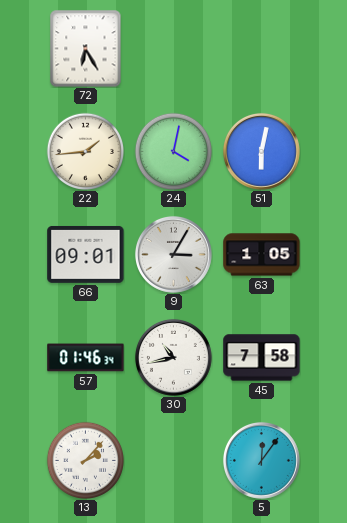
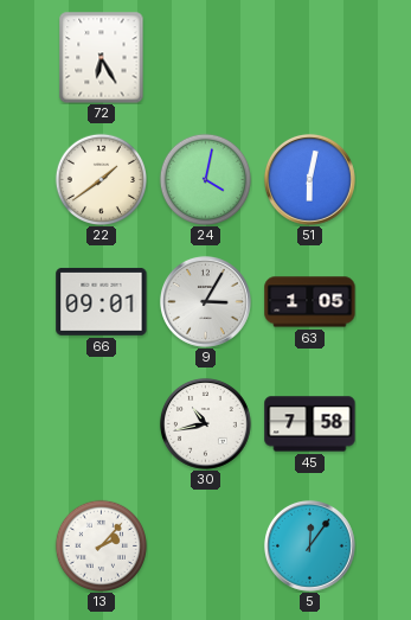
22: 1:44 -> 1:39
57: 01:46 -> none
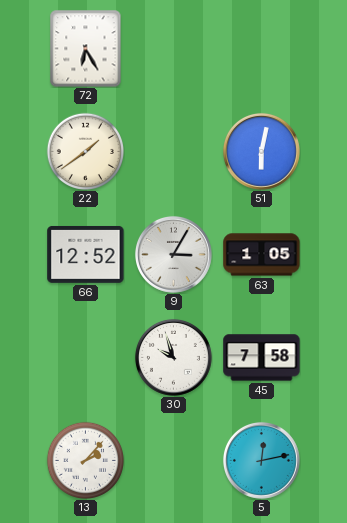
24: 4:02 -> none
66: 09:01 -> 12:52
30: 10:43 -> 9:57
5: 12:06 -> 12:13
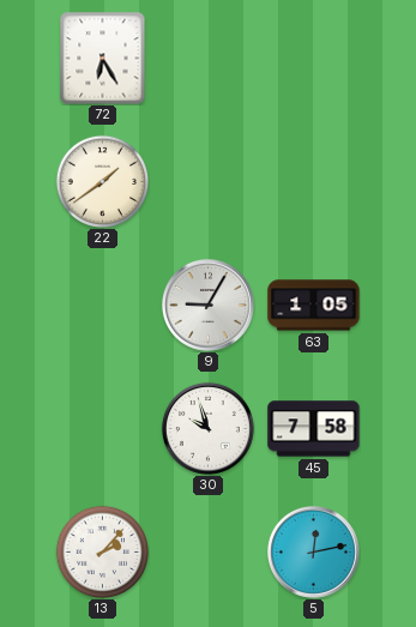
51: 6:02 -> none
66: 12:52 -> none
9: 3:05 -> 9:05
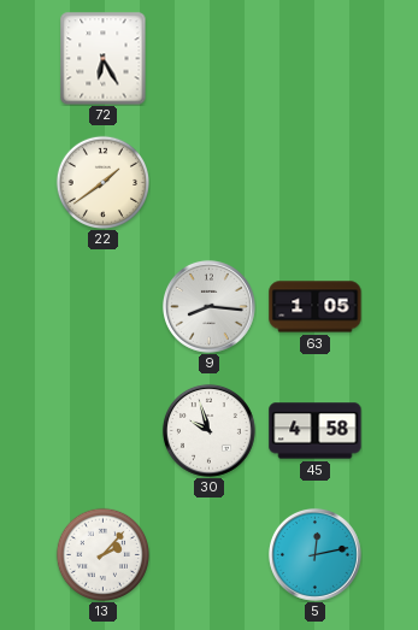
9: 9:05 -> 8:16
45: 7:58 -> 4:58
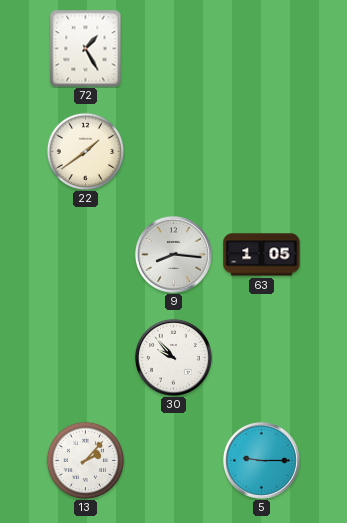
72: 6:25 -> 1:25
30: 9:57 -> 9:53
45: 4:58 -> none
5: 12:13 -> 9:15
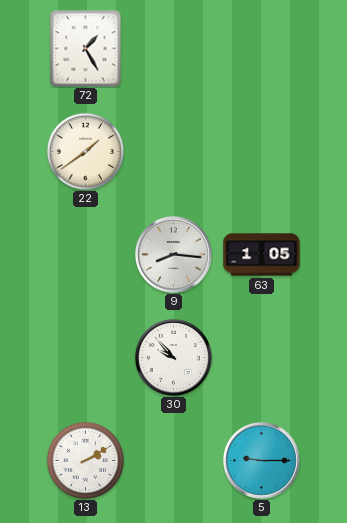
13: 2:07 -> 2:10
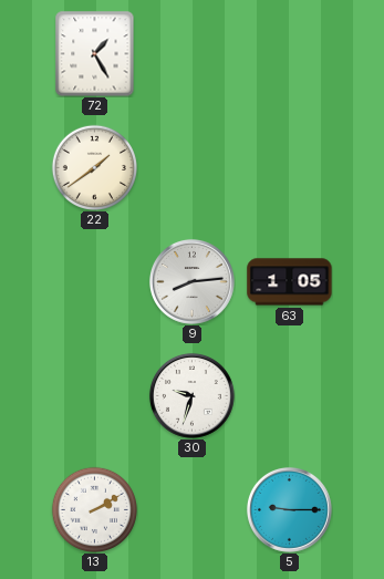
9: 8:16 -> 8:14
30: 9:53 -> 9:33
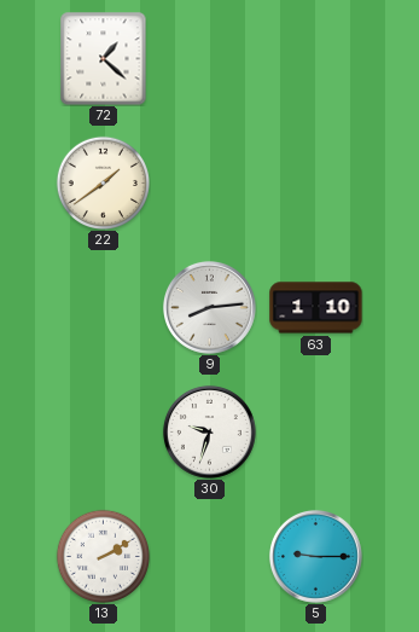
72: 1:25 -> 1:22
63: 1:05 -> 1:10
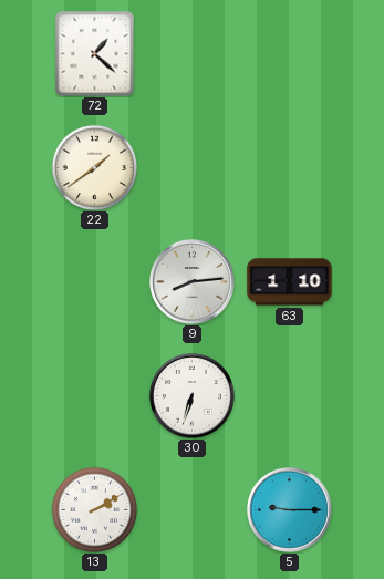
30: 9:33 -> 6:33
